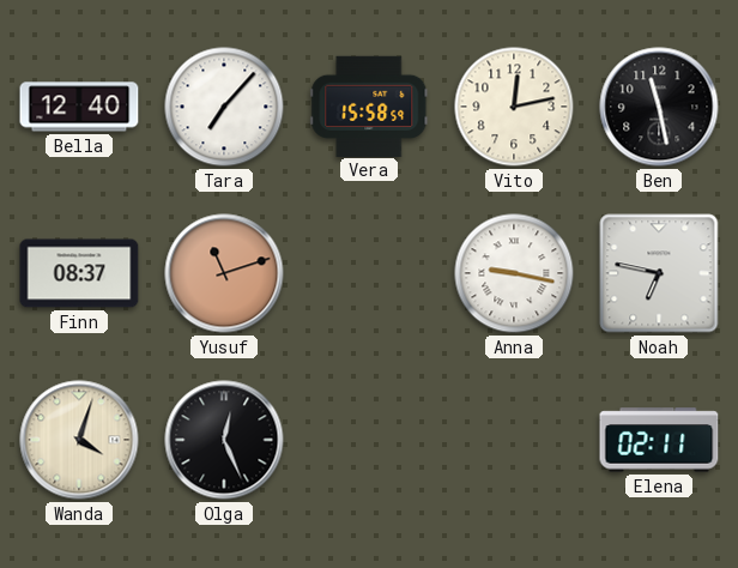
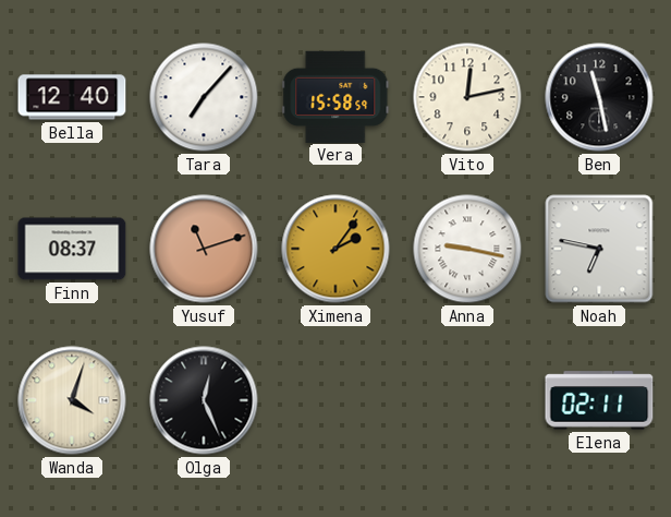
Ximena: none -> 2:06
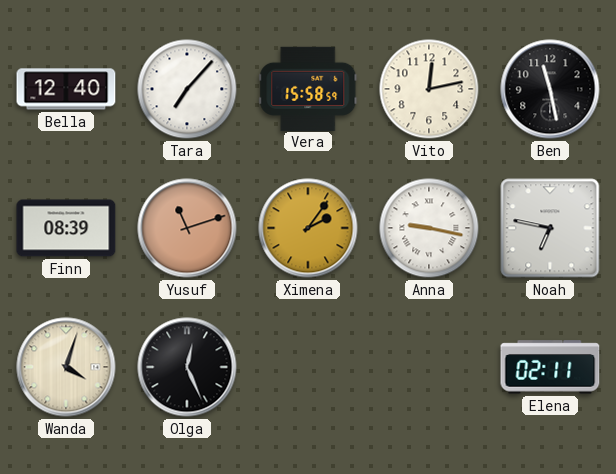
Finn: 08:37 -> 08:39
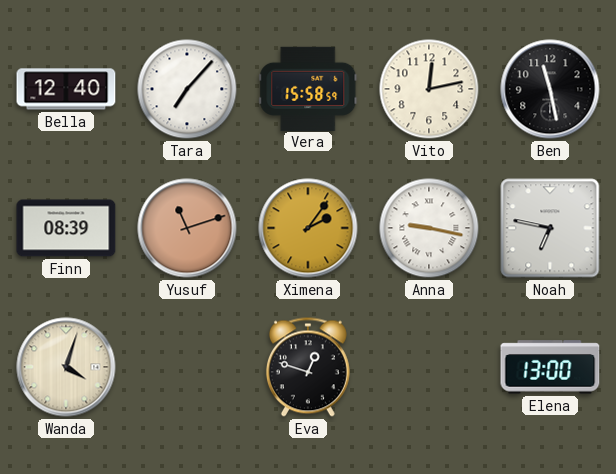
Olga: 12:26 -> none
Eva: none -> 12:48
Elena: 02:11 -> 13:00
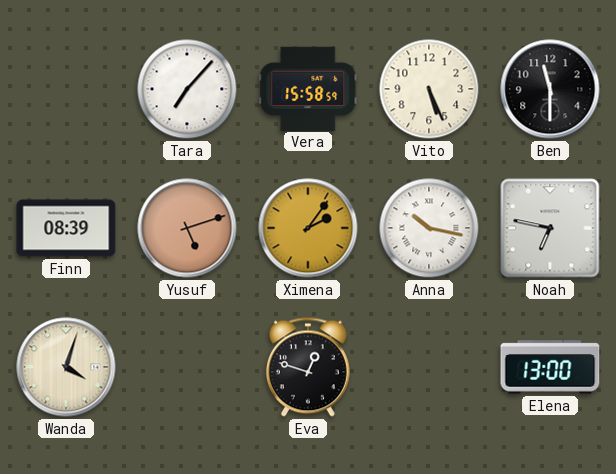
Bella: 12:40 -> none
Vito: 12:13 -> 5:26
Ben: 11:28 -> 11:30
Yusuf: 11:12 -> 5:12
Anna: 9:17 -> 10:17
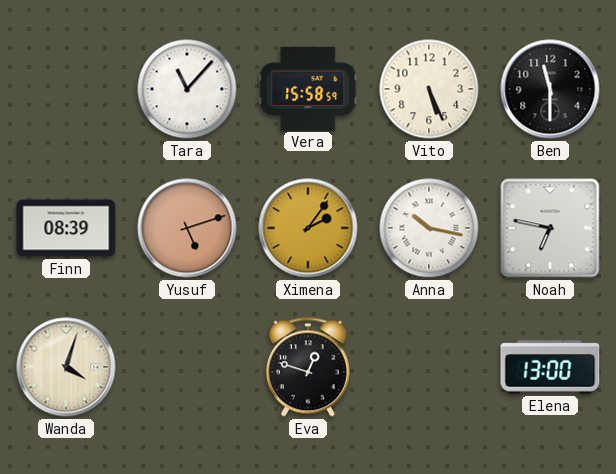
Tara: 7:07 -> 11:07
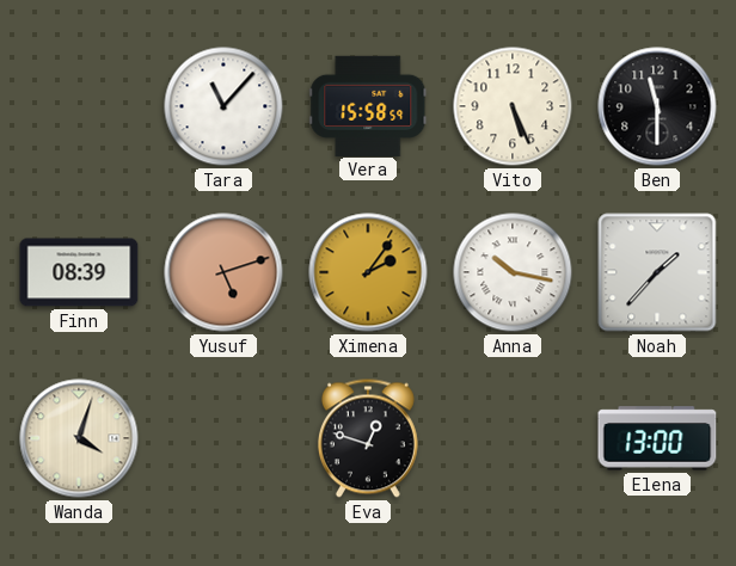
Noah: 6:47 -> 1:37
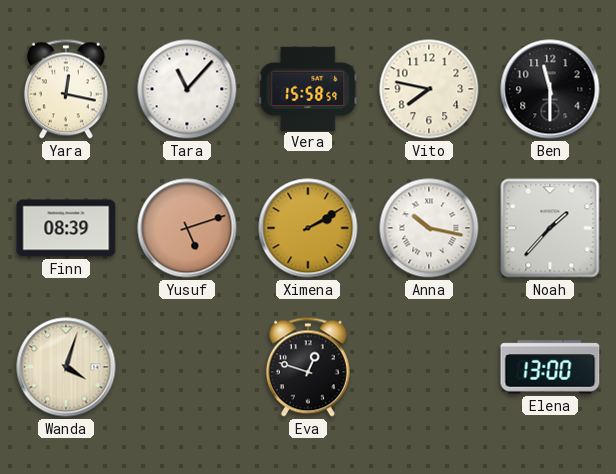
Yara: none -> 12:17
Vito: 5:26 -> 7:47
Ximena: 2:06 -> 2:10
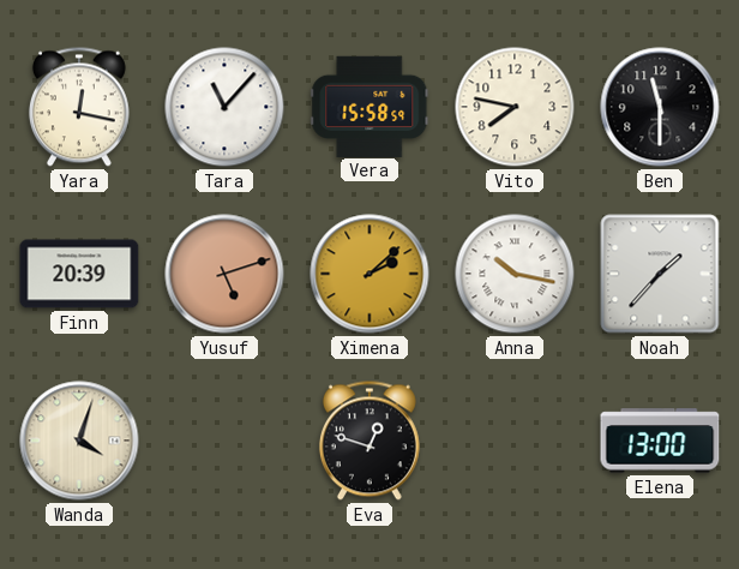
Finn: 08:39 -> 20:39
Ximena: 2:10 -> 2:08
